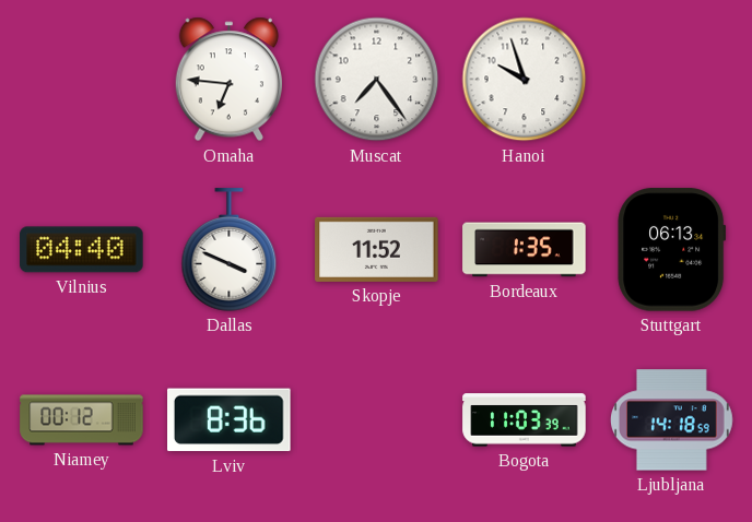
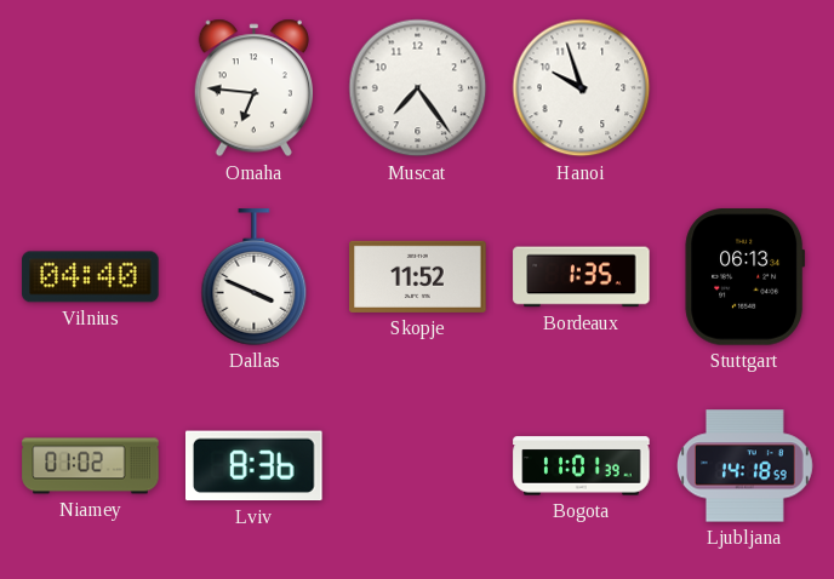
Niamey: 00:12 -> 01:02
Bogota: 11:03 -> 11:01
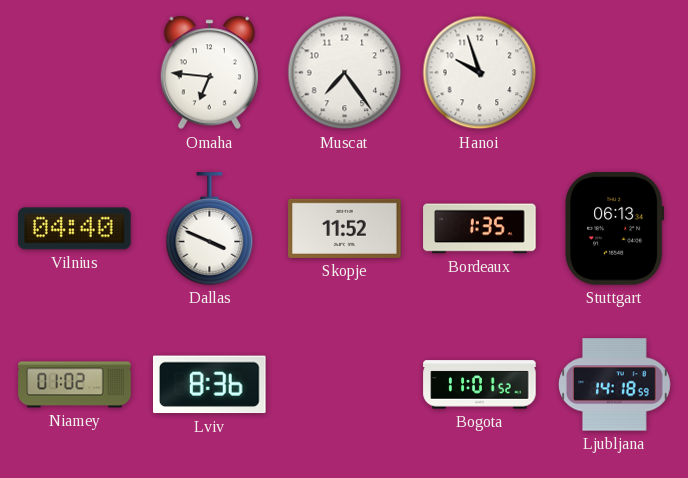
Bogota: 11:01:39 -> 11:01:52
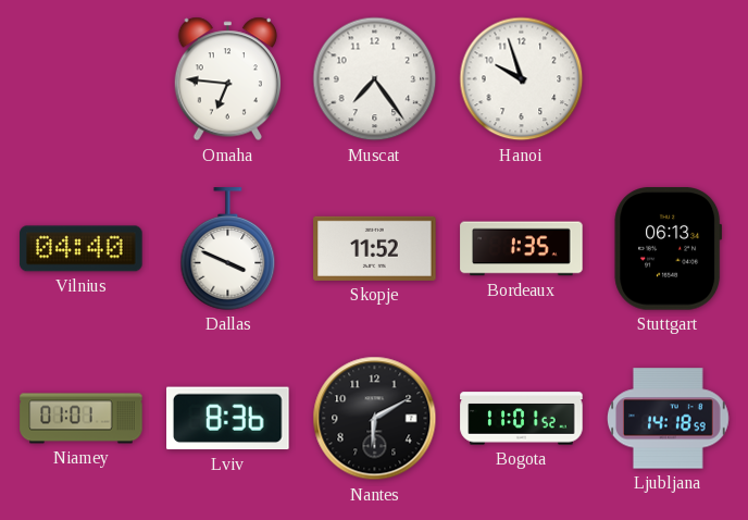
Niamey: 01:02 -> 01:01
Nantes: none -> 6:10
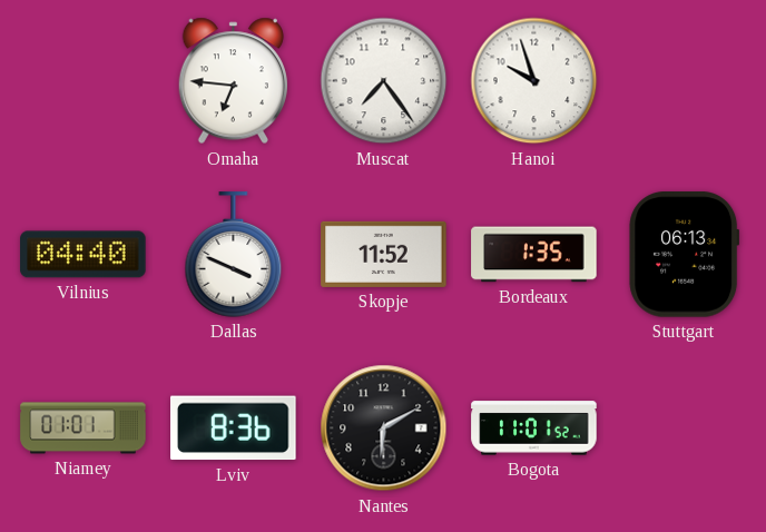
Ljubljana: 14:18 -> none
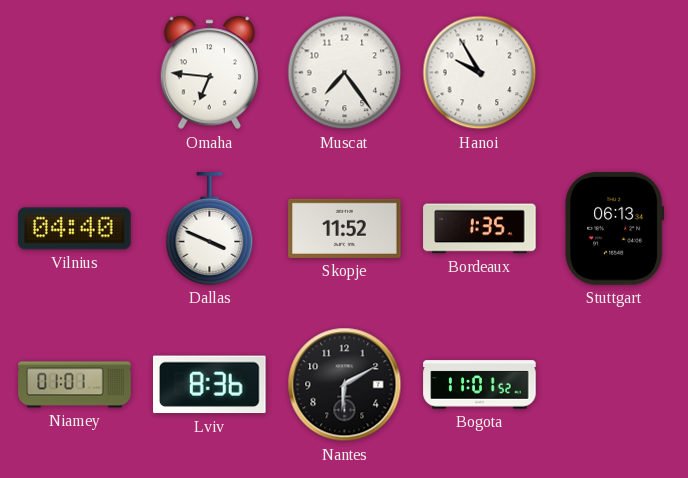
Hanoi: 9:57 -> 9:55
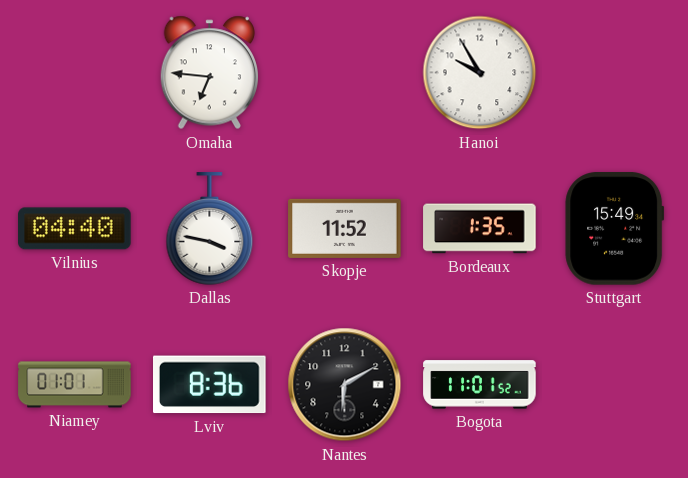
Muscat: 7:24 -> none
Dallas: 3:49 -> 3:47
Stuttgart: 06:13 -> 15:49
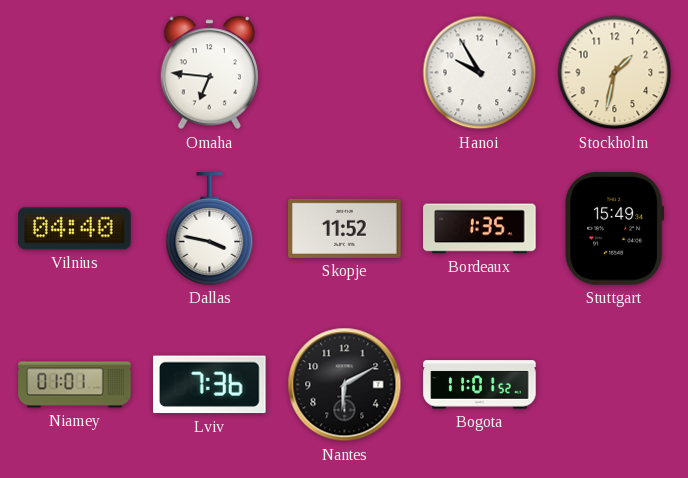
Stockholm: none -> 1:32
Lviv: 8:36 -> 7:36
